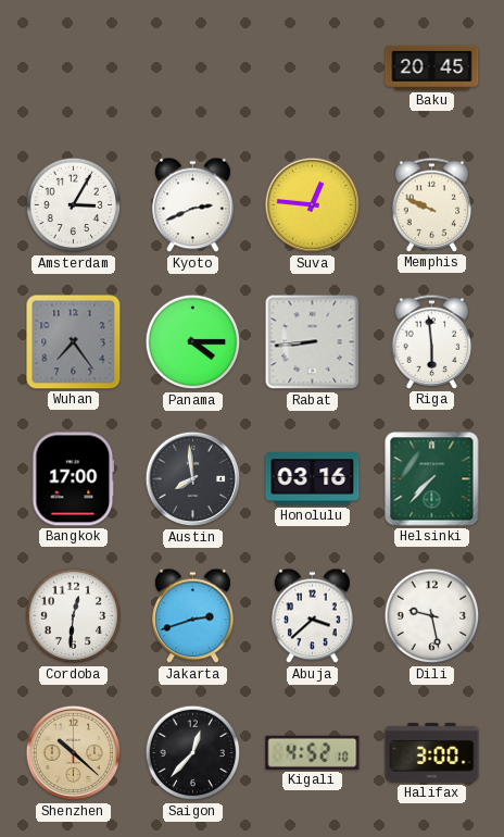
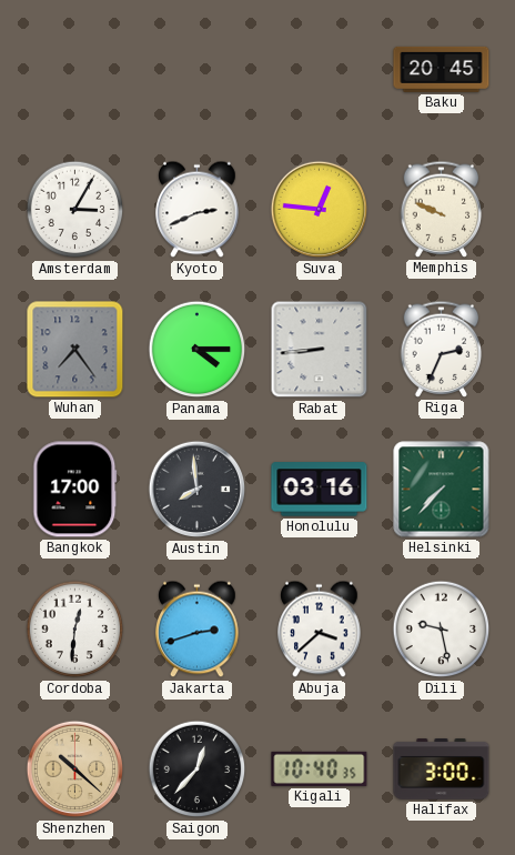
Riga: 5:59 -> 2:34
Kigali: 4:52 -> 10:40
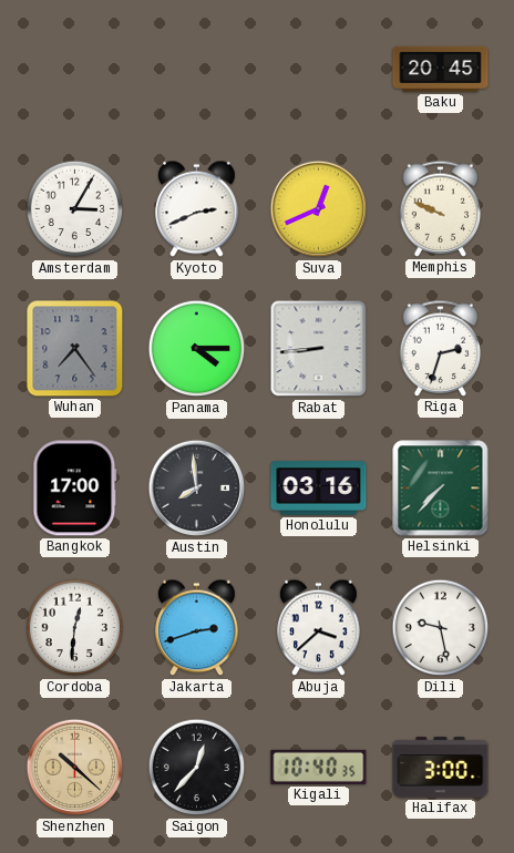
Suva: 12:46 -> 12:41
Riga: 2:34 -> 2:33
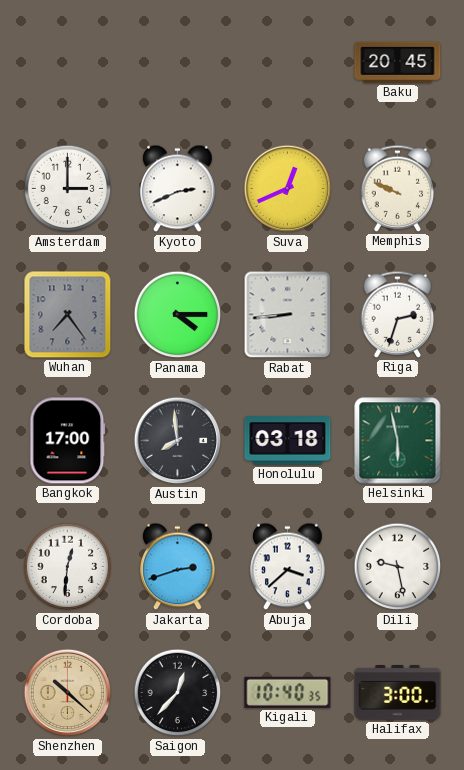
Amsterdam: 3:05 -> 3:00
Honolulu: 03:16 -> 03:18
Helsinki: 7:37 -> 5:58
